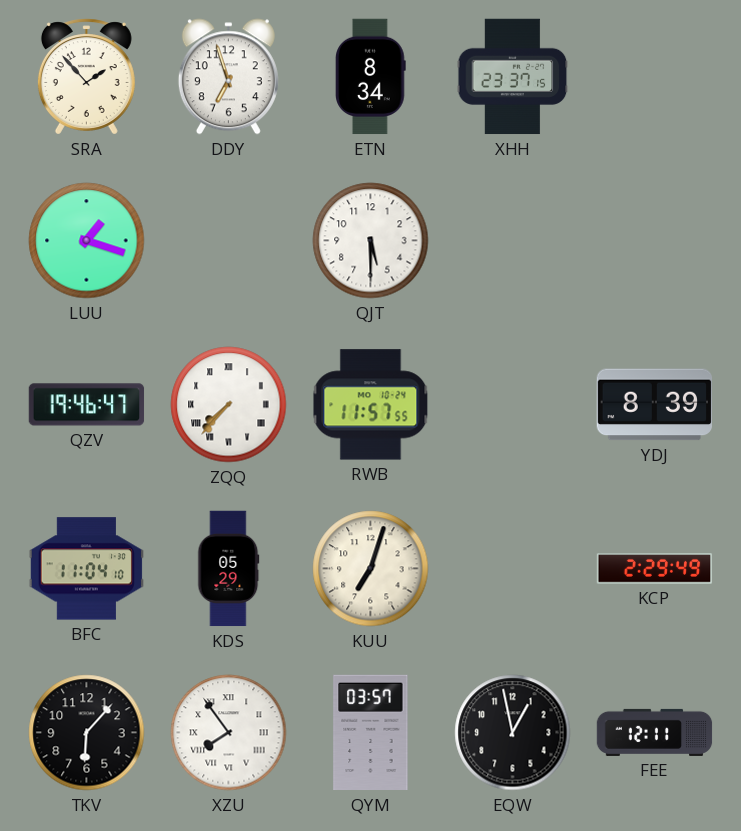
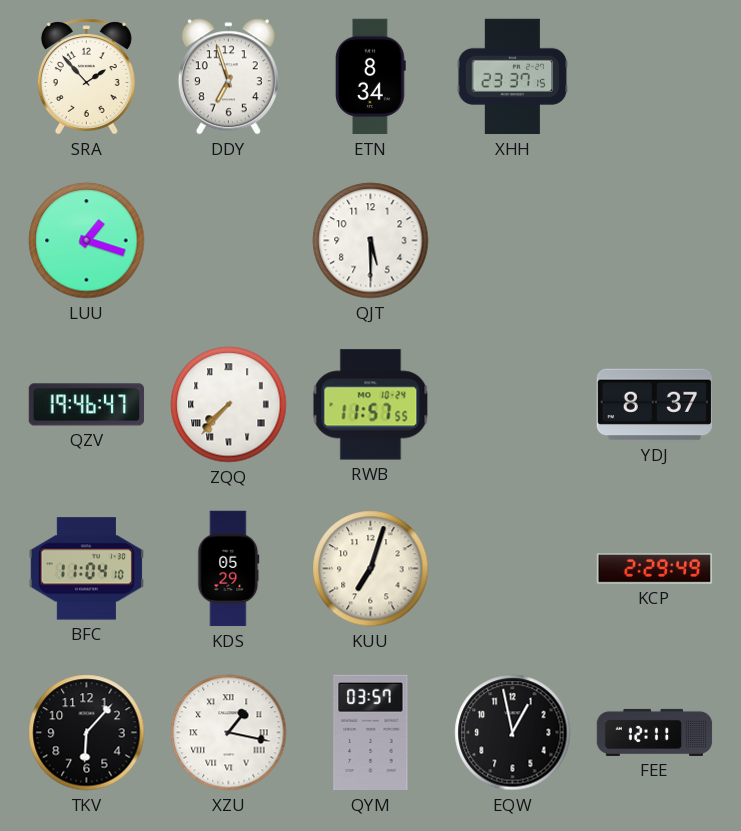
YDJ: 8:39 -> 8:37
XZU: 7:54 -> 1:17
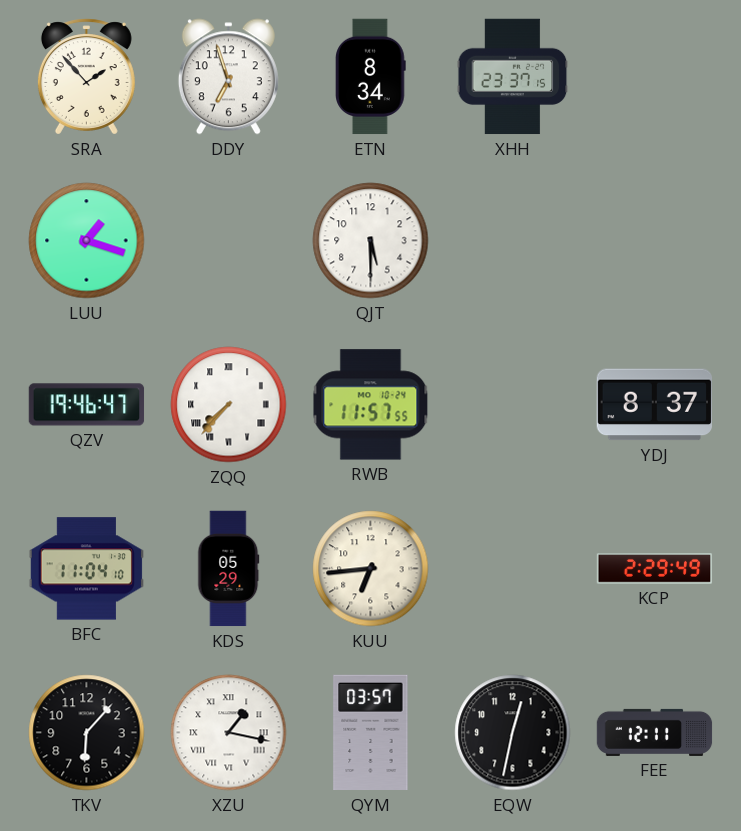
KUU: 7:03 -> 6:44
EQW: 12:58 -> 12:32
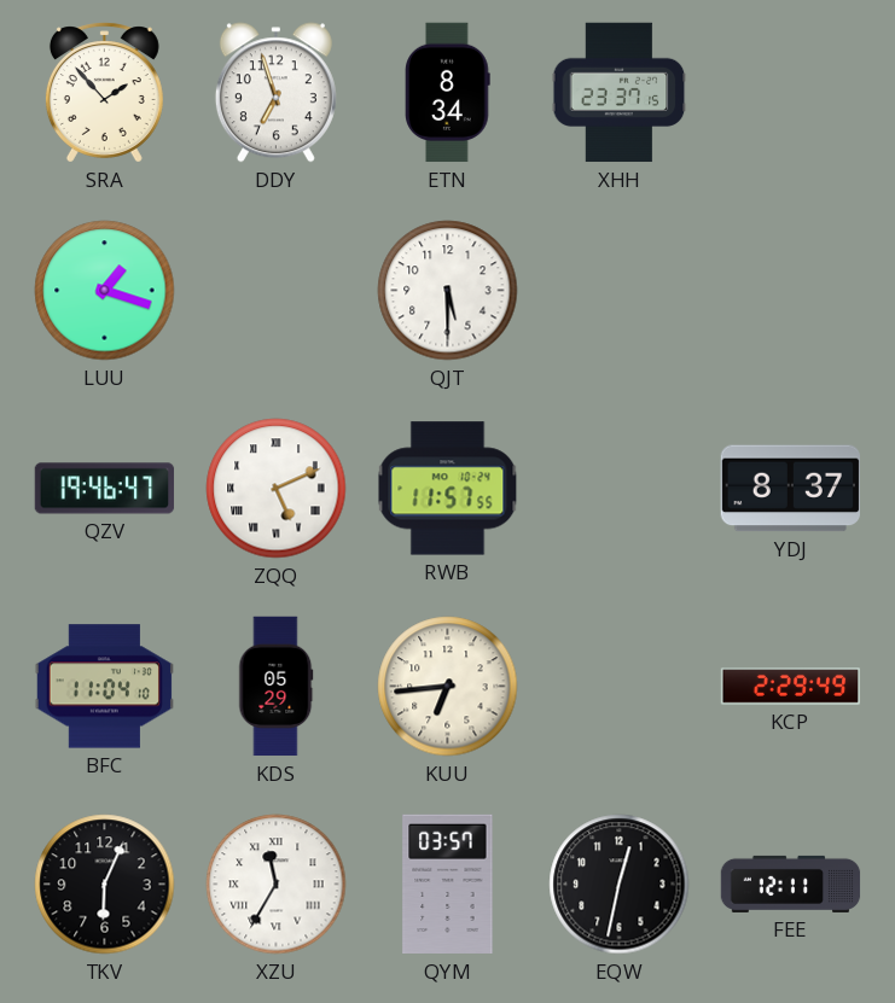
ZQQ: 7:37 -> 5:11
TKV: 6:07 -> 6:04
XZU: 1:17 -> 11:35
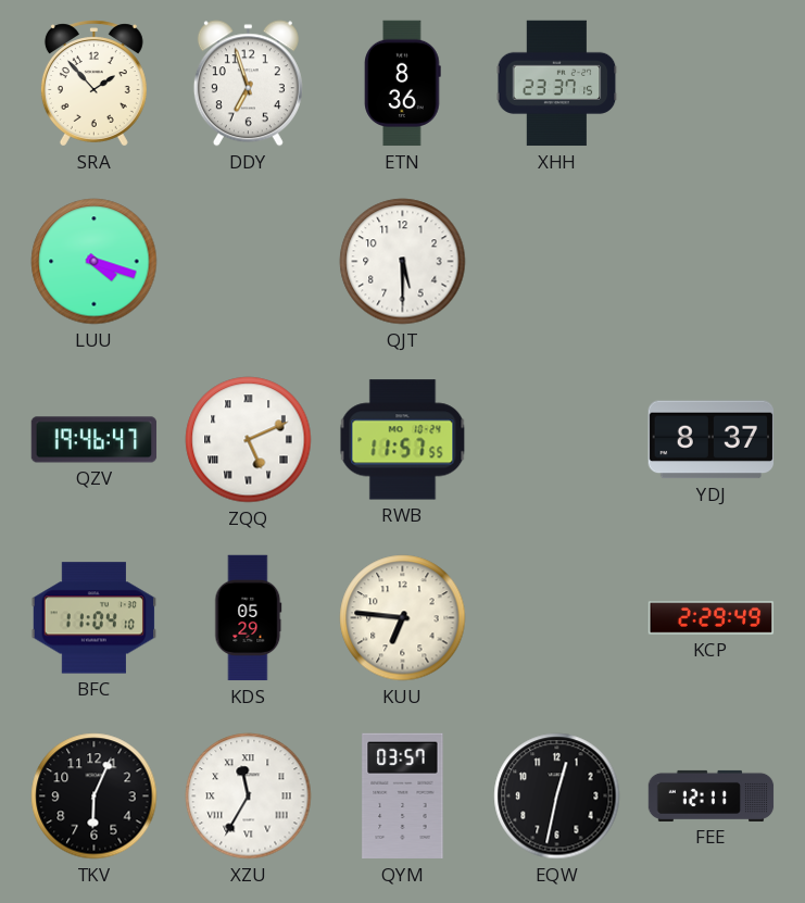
ETN: 8:34 -> 8:36
LUU: 1:18 -> 4:18
KUU: 6:44 -> 6:46
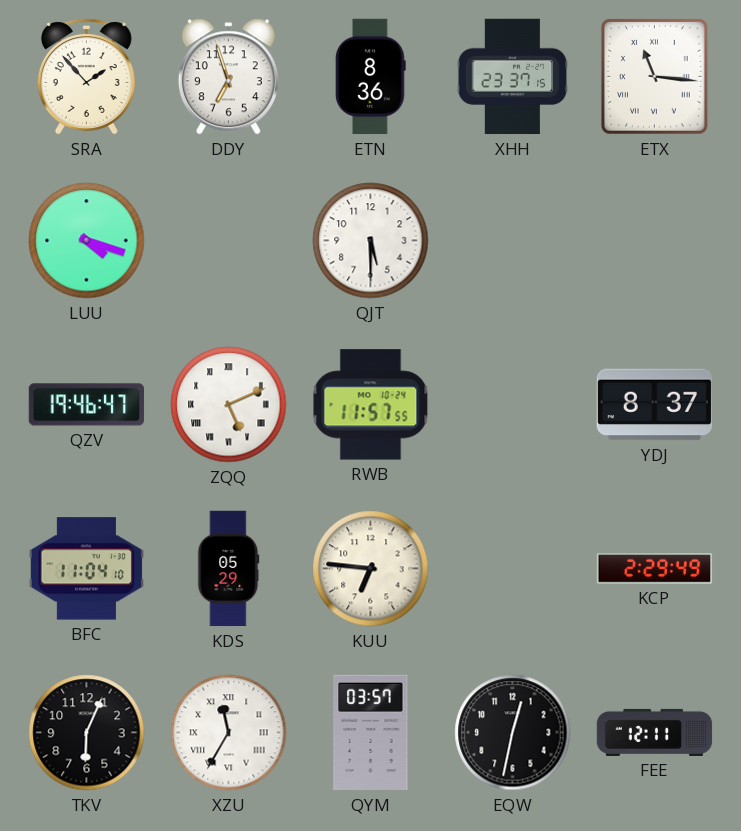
ETX: none -> 11:16
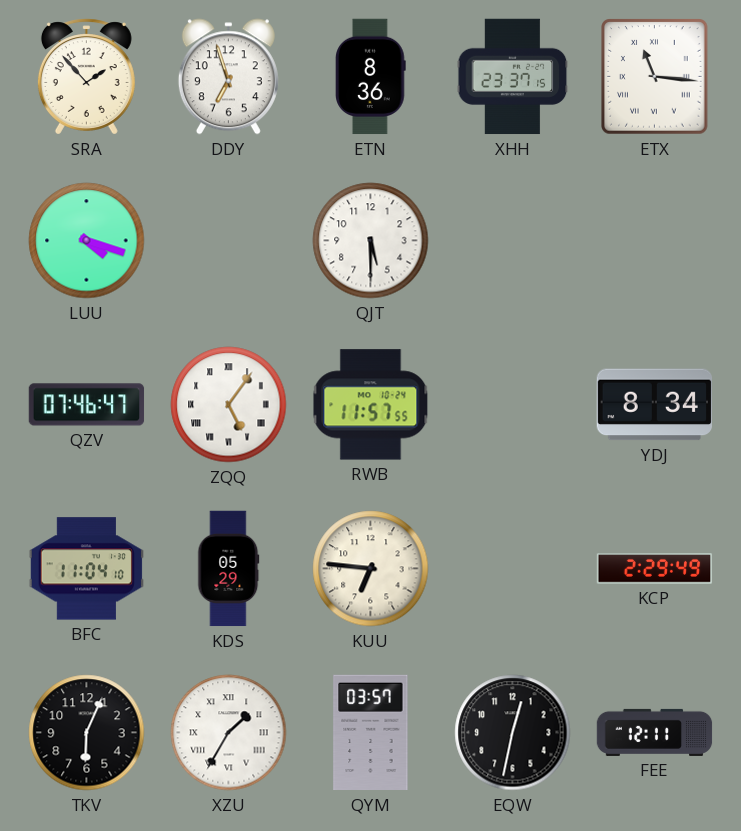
QZV: 19:46 -> 07:46
ZQQ: 5:11 -> 5:06
YDJ: 8:37 -> 8:34
XZU: 11:35 -> 1:35
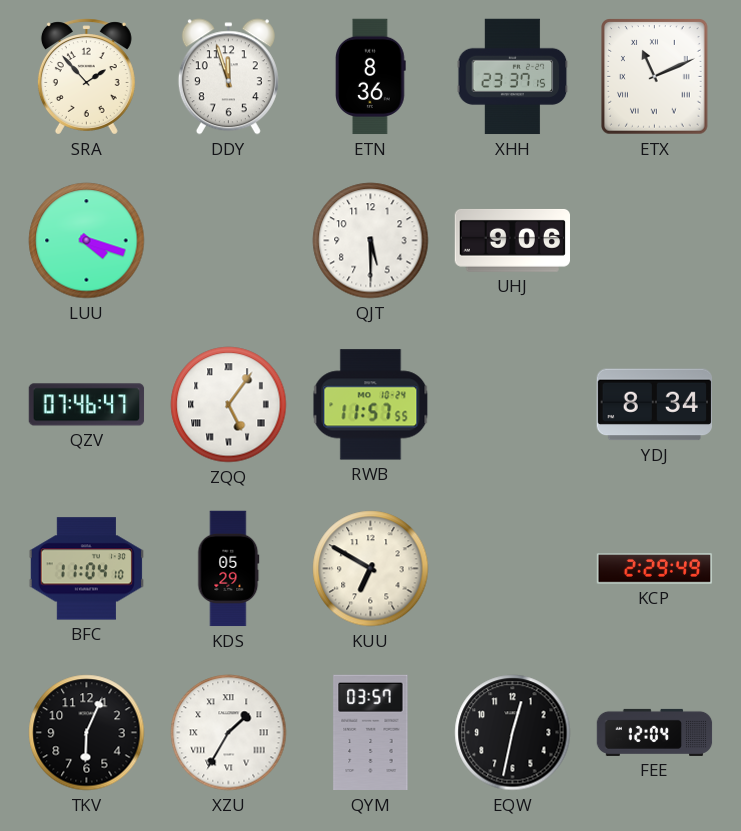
DDY: 6:57 -> 11:57
ETX: 11:16 -> 11:11
UHJ: none -> 9:06
KUU: 6:46 -> 6:50
FEE: 12:11 -> 12:04
